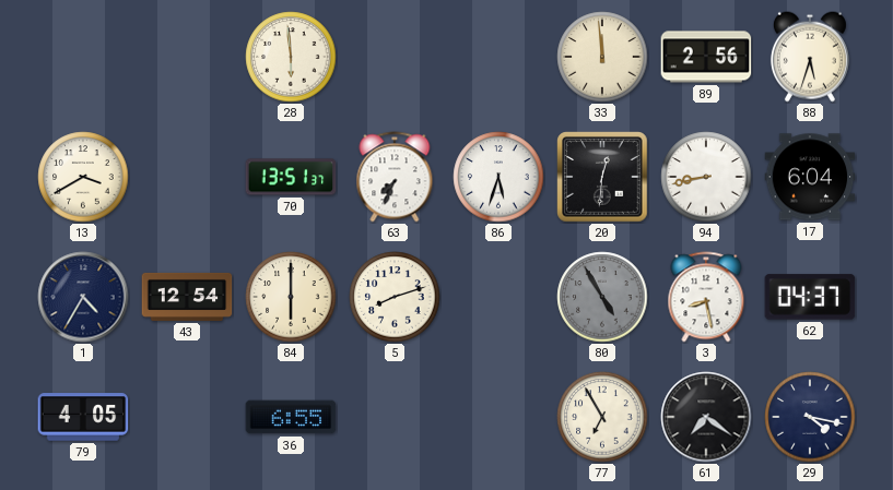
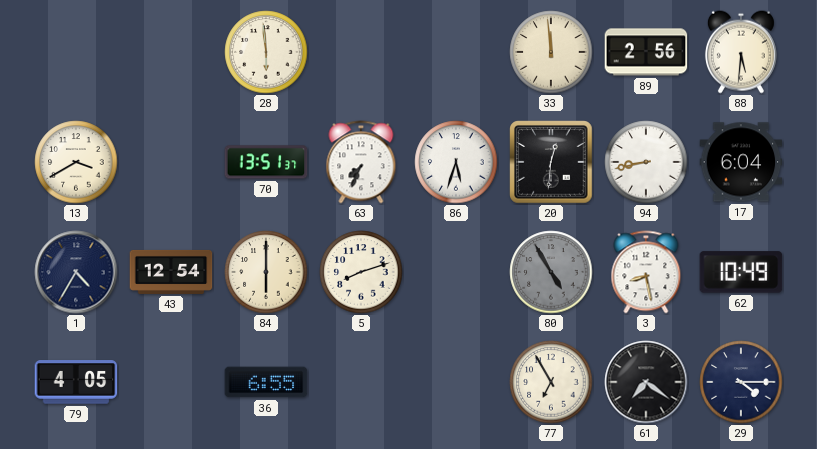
88: 5:33 -> 5:31
62: 04:37 -> 10:49
29: 4:17 -> 4:15
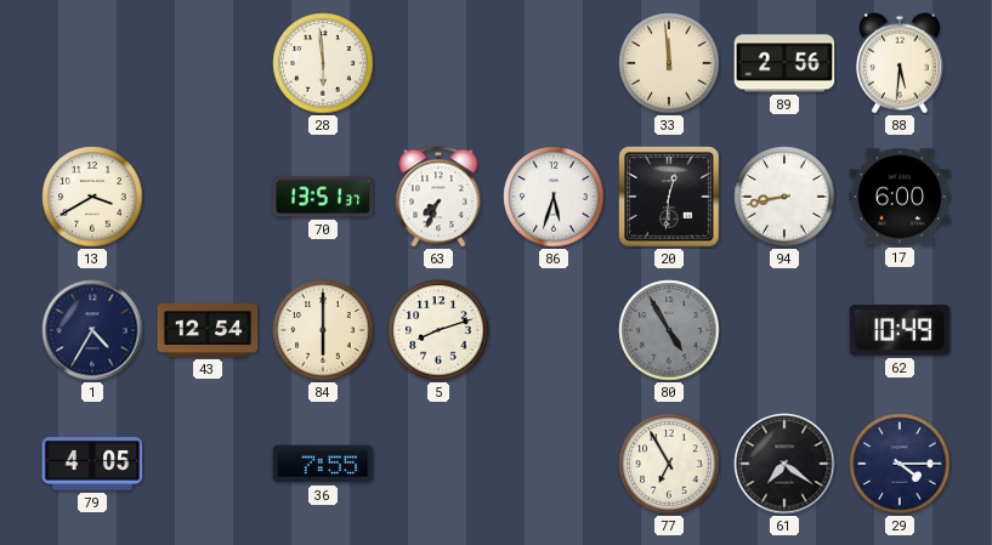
17: 6:04 -> 6:00
3: 8:28 -> none
36: 6:55 -> 7:55
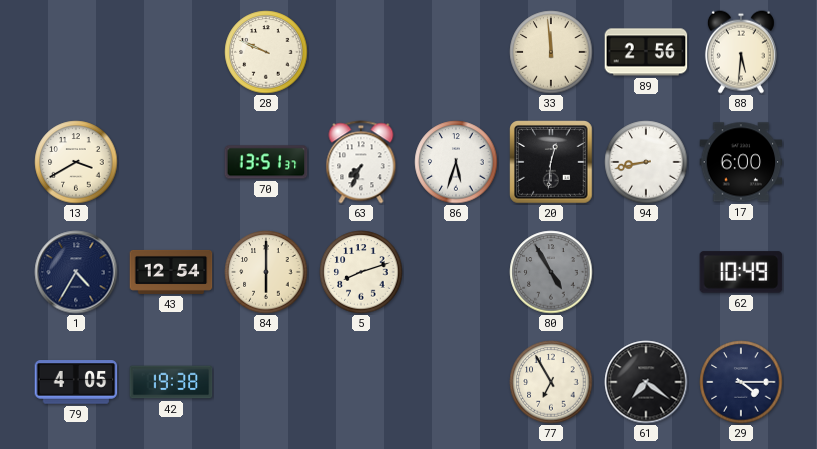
28: 5:59 -> 9:49
42: none -> 19:38
36: 7:55 -> none
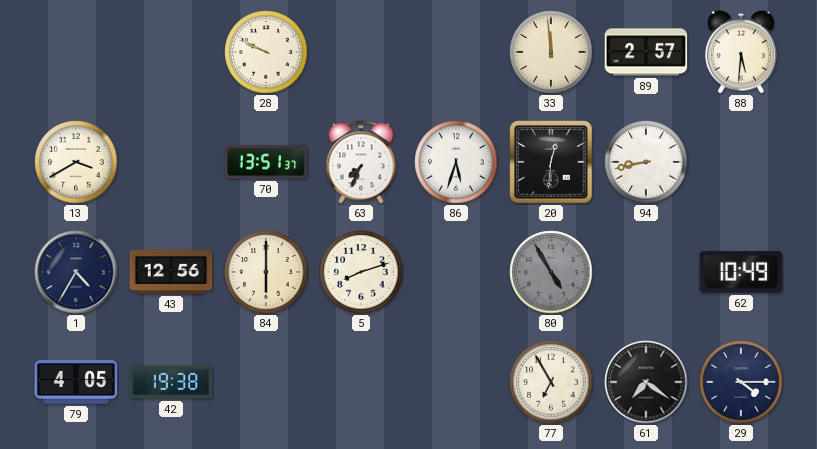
89: 2:56 -> 2:57
17: 6:00 -> none
43: 12:54 -> 12:56
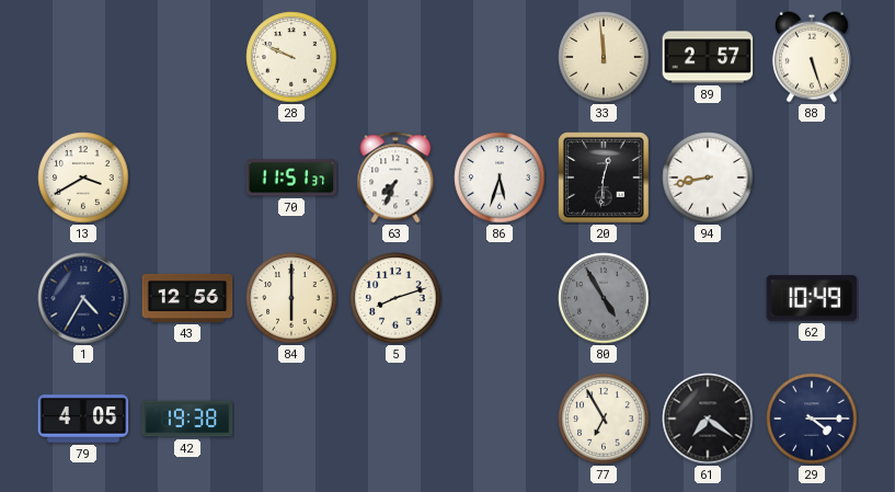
88: 5:31 -> 5:27
70: 13:51 -> 11:51
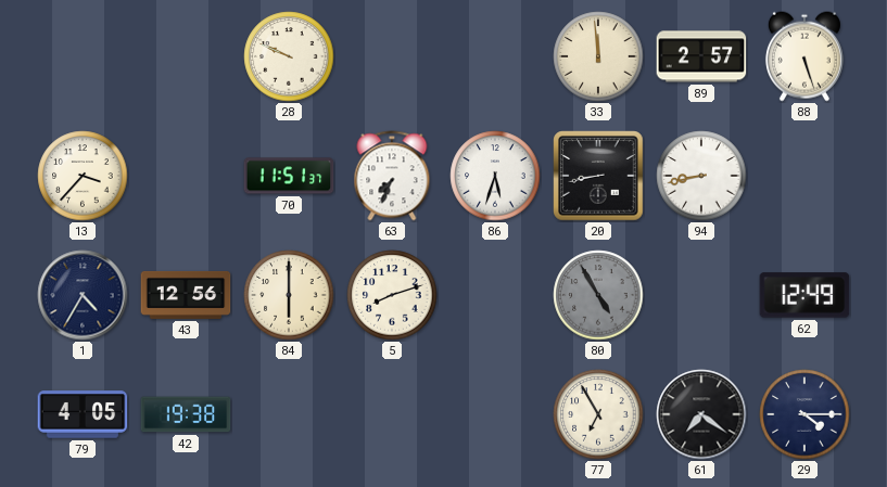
13: 3:40 -> 3:37
20: 12:31 -> 8:43
62: 10:49 -> 12:49
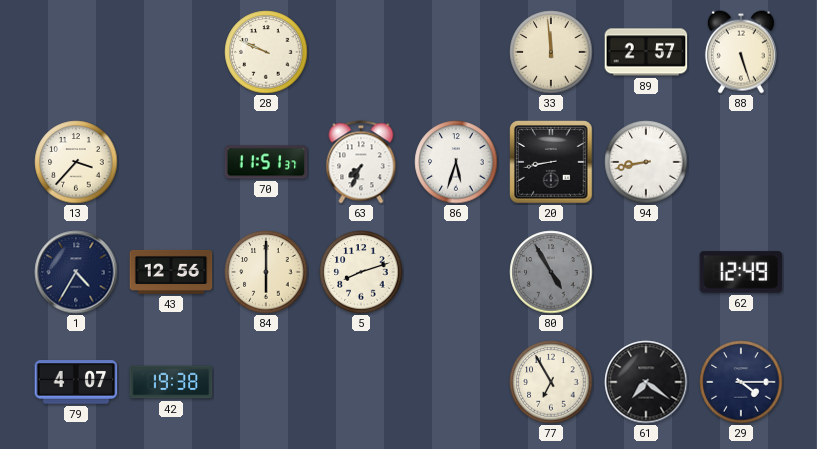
79: 4:05 -> 4:07
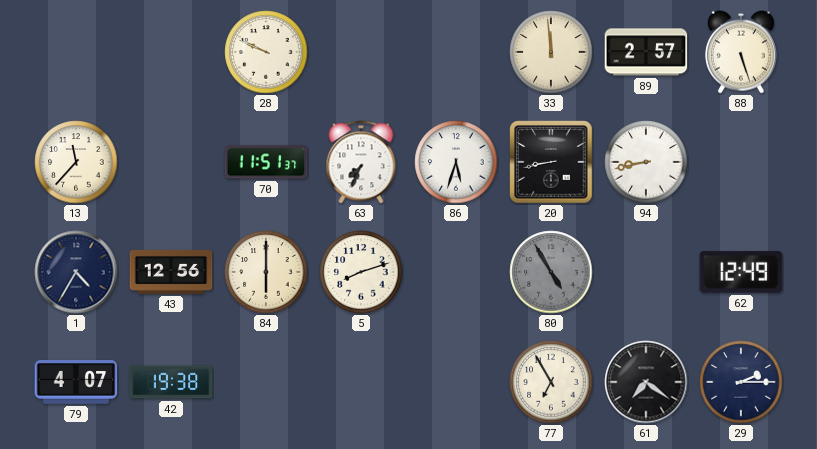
13: 3:37 -> 11:37
29: 4:15 -> 2:15
